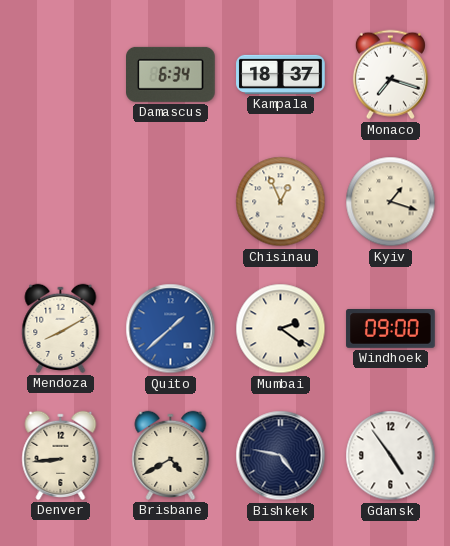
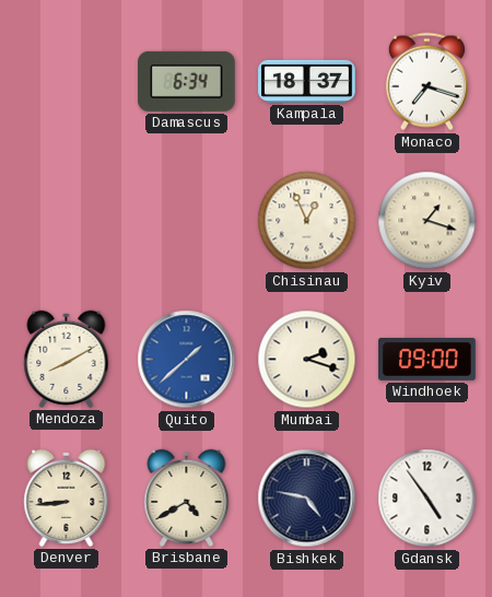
Mumbai: 2:21 -> 2:18
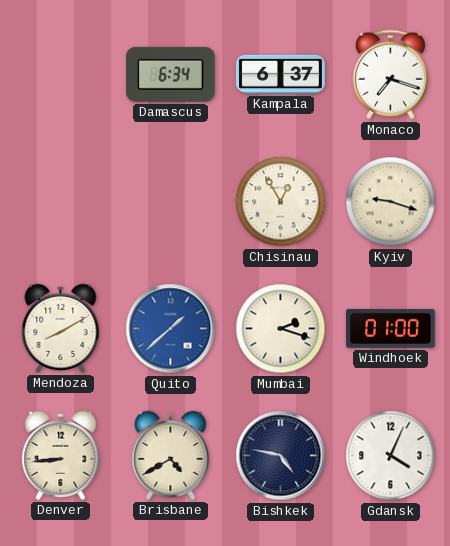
Kampala: 18:37 -> 6:37
Chisinau: 12:56 -> 12:55
Kyiv: 1:18 -> 9:18
Windhoek: 09:00 -> 01:00
Gdansk: 4:54 -> 4:04
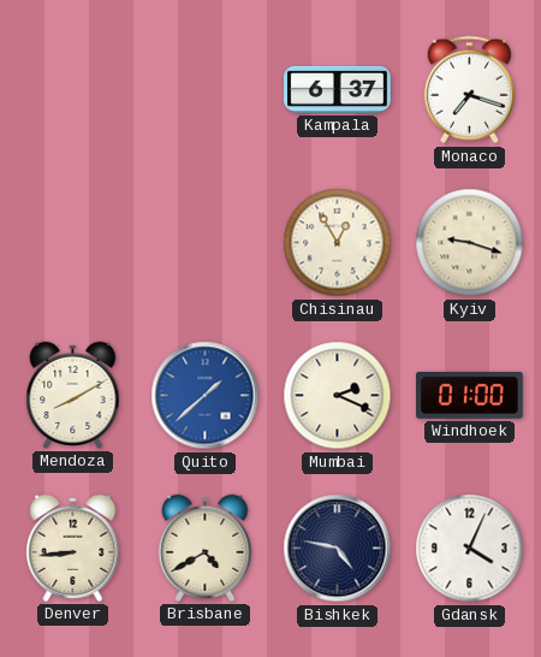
Damascus: 6:34 -> none
Mumbai: 2:18 -> 2:19
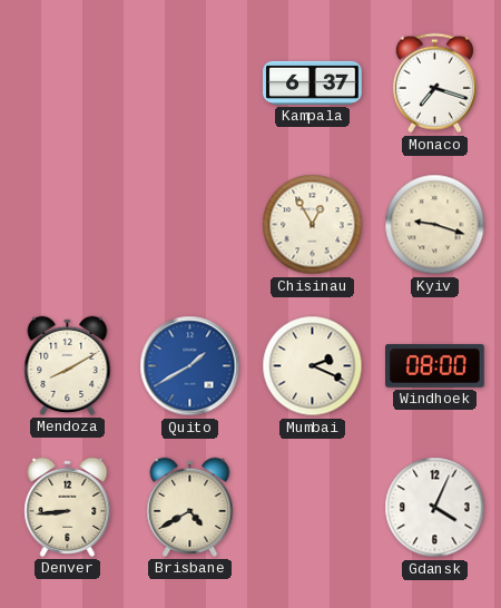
Quito: 1:38 -> 1:40
Windhoek: 01:00 -> 08:00
Bishkek: 4:47 -> none
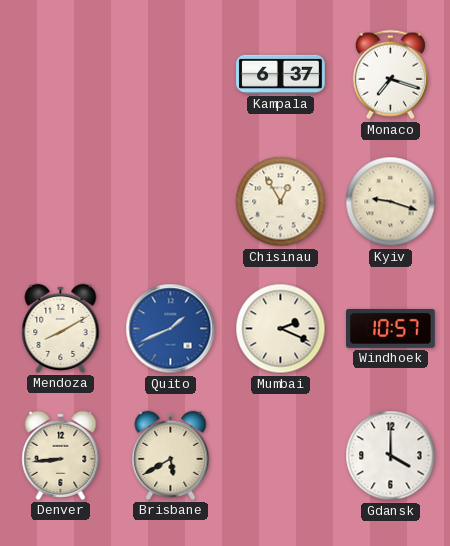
Quito: 1:40 -> 1:41
Windhoek: 08:00 -> 10:57
Brisbane: 4:40 -> 5:40
Gdansk: 4:04 -> 4:00
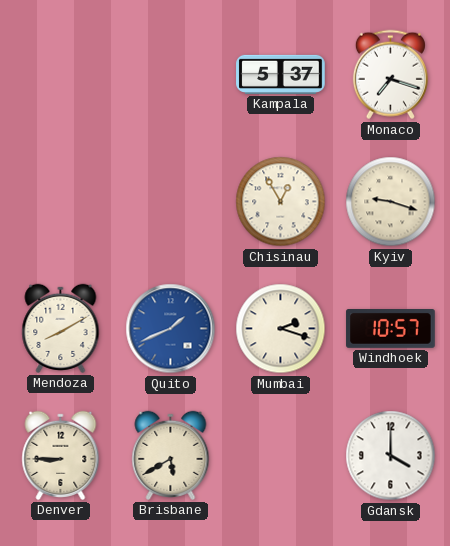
Kampala: 6:37 -> 5:37
Mumbai: 2:19 -> 2:18
Denver: 8:44 -> 8:45
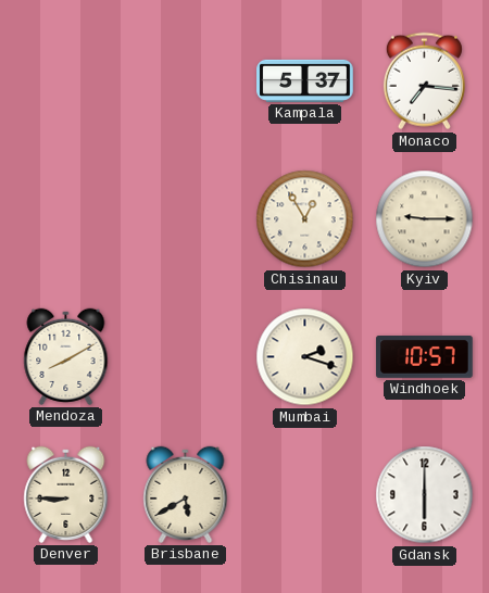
Monaco: 7:18 -> 7:16
Kyiv: 9:18 -> 9:15
Quito: 1:41 -> none
Gdansk: 4:00 -> 6:00
